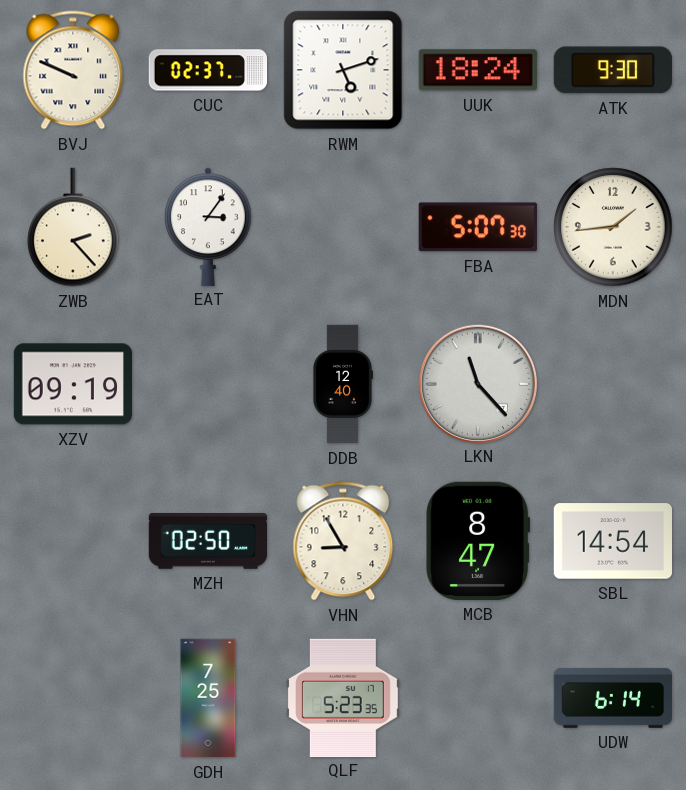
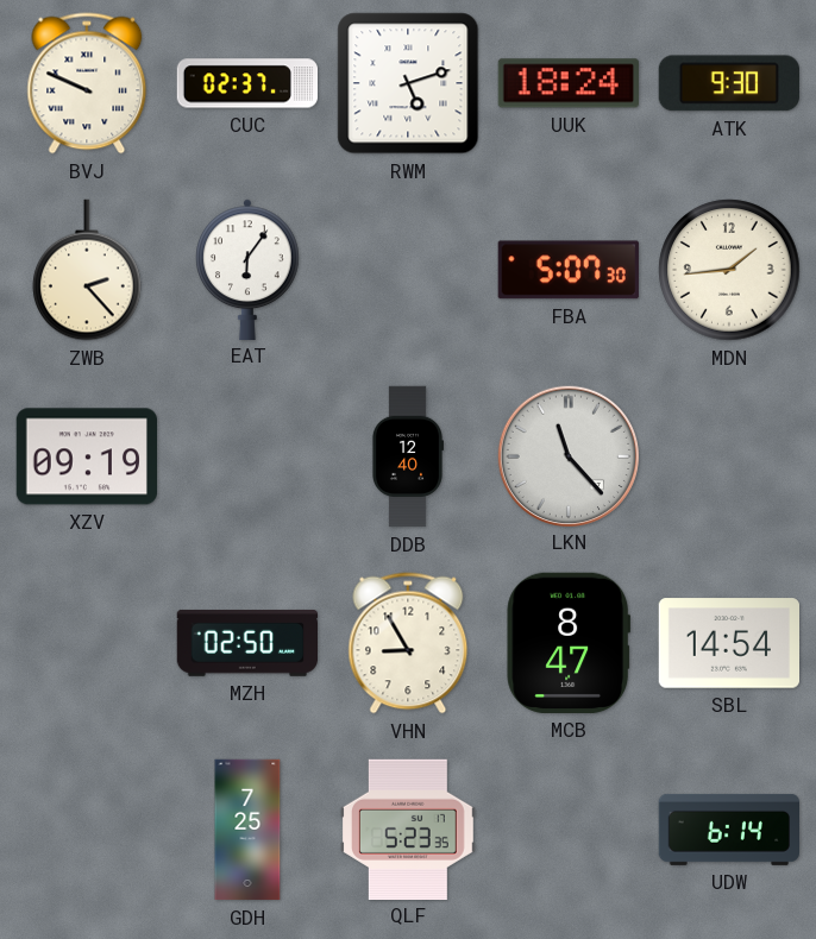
EAT: 3:06 -> 6:06
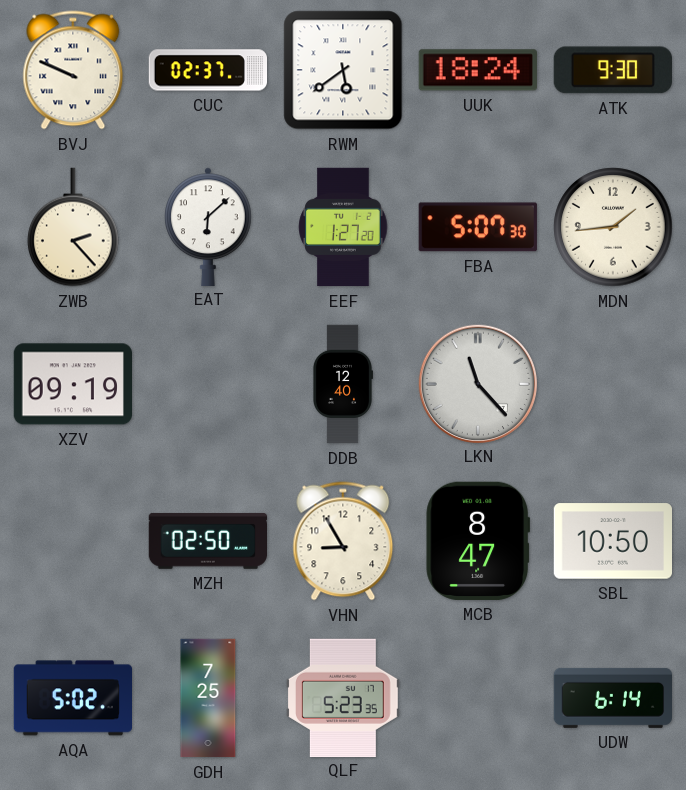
RWM: 5:12 -> 5:39
EAT: 6:06 -> 6:08
EEF: none -> 1:27
SBL: 14:54 -> 10:50
AQA: none -> 5:02
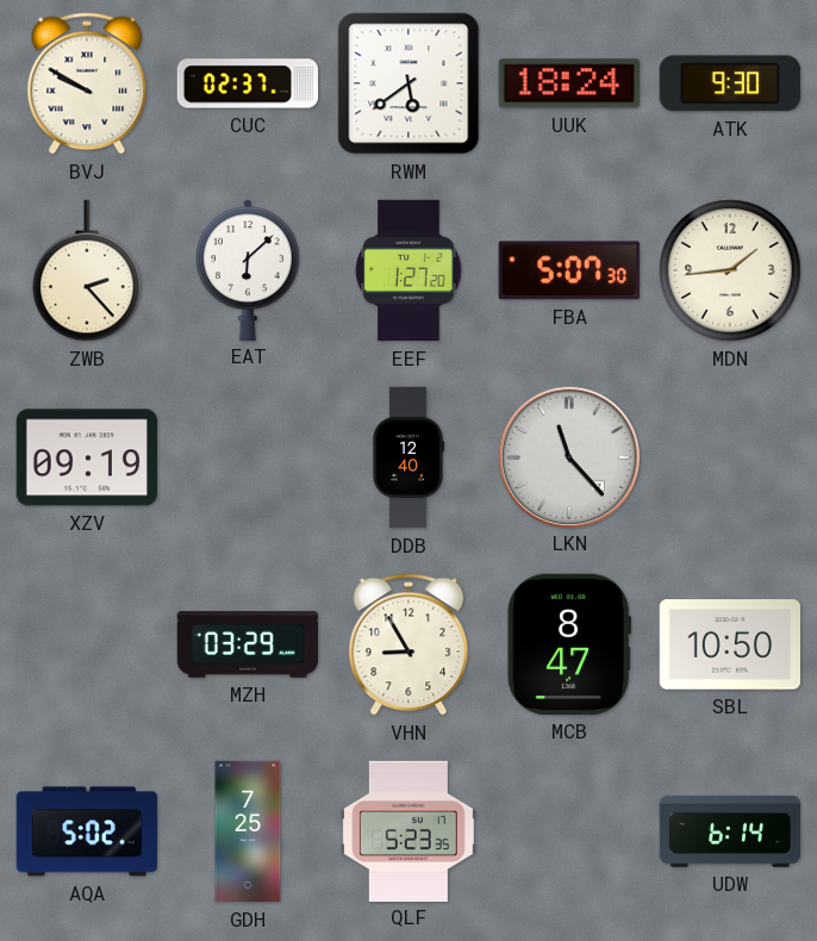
BVJ: 9:49 -> 9:50
MZH: 02:50 -> 03:29
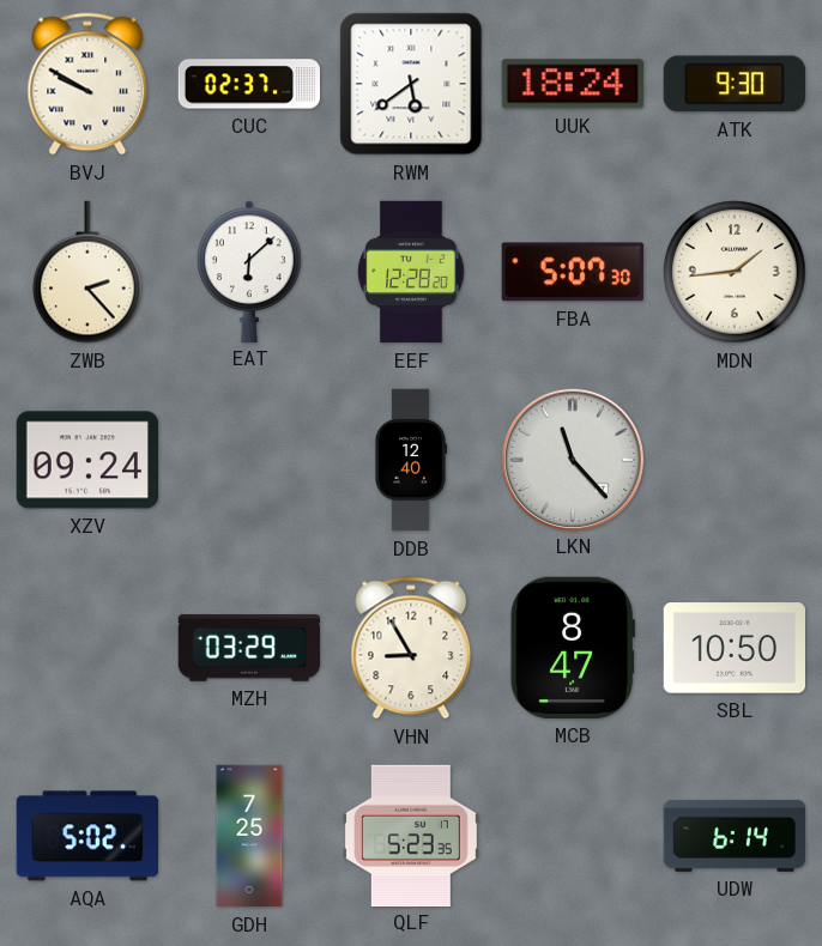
EEF: 1:27 -> 12:28
XZV: 09:19 -> 09:24
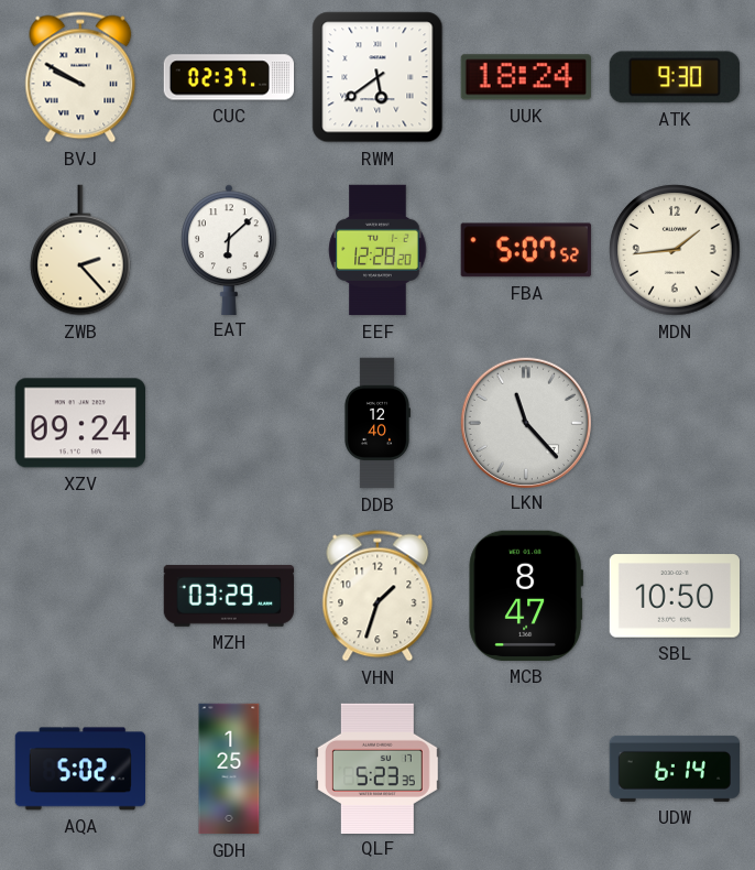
FBA: 5:07:30 -> 5:07:52
VHN: 8:55 -> 1:33
GDH: 7:25 -> 1:25
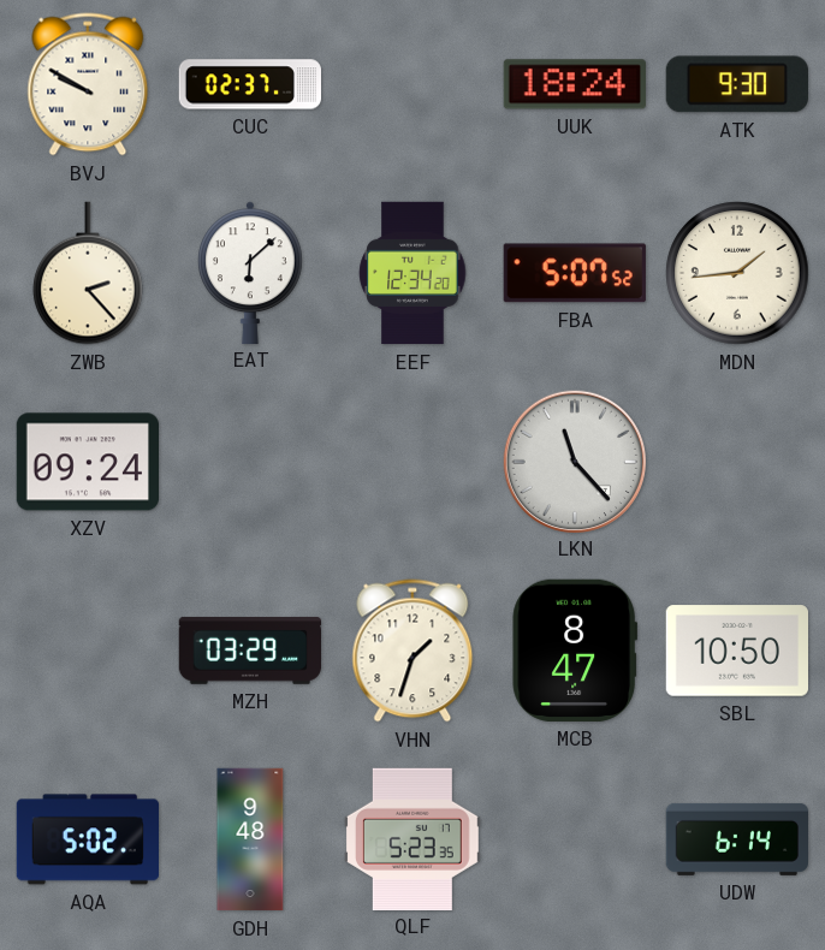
RWM: 5:39 -> none
EEF: 12:28 -> 12:34
DDB: 12:40 -> none
GDH: 1:25 -> 9:48
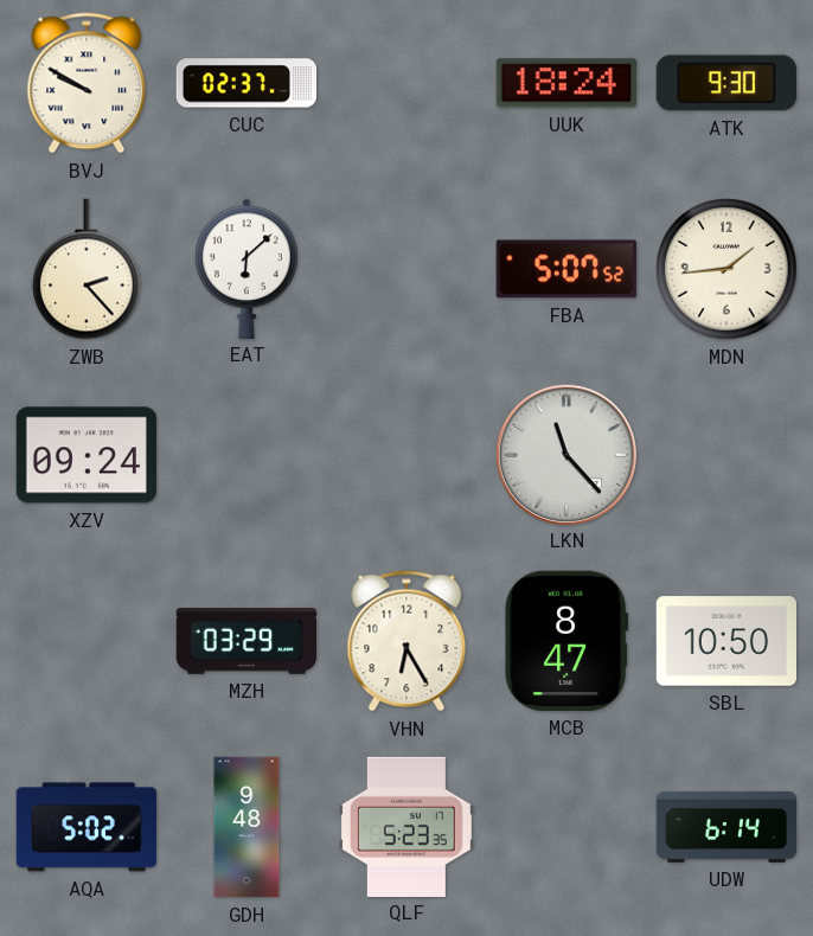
EEF: 12:34 -> none
VHN: 1:33 -> 6:25
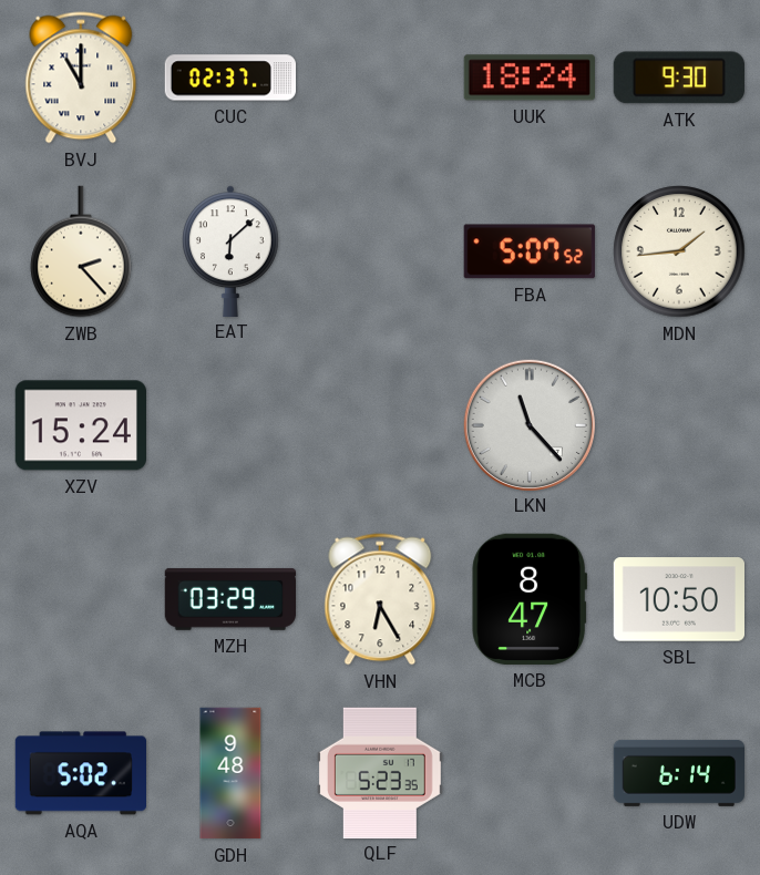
BVJ: 9:50 -> 11:00
XZV: 09:24 -> 15:24
